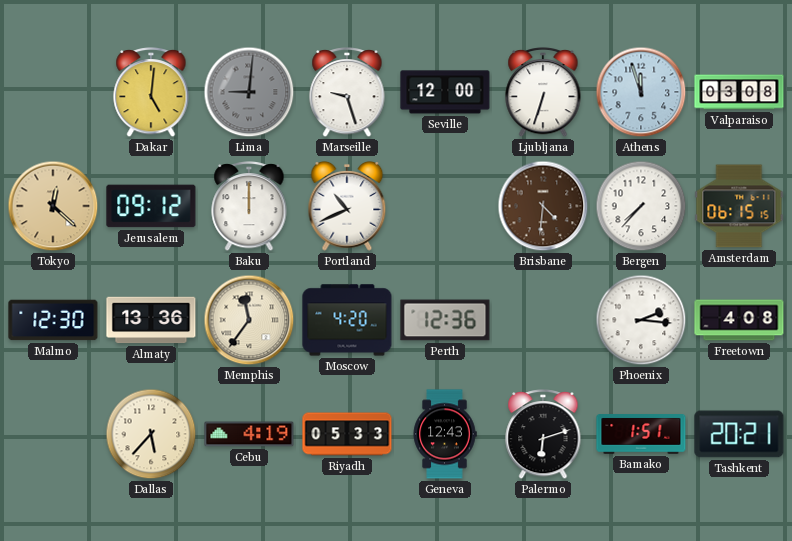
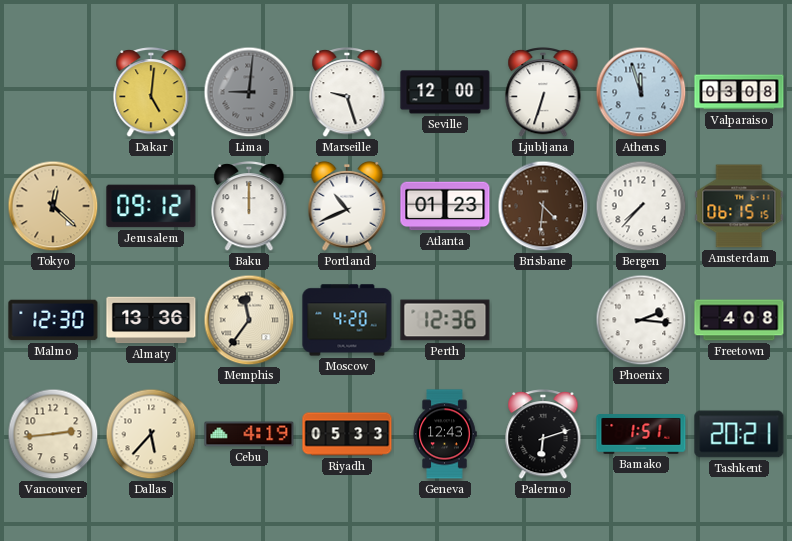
Atlanta: none -> 01:23
Vancouver: none -> 2:44
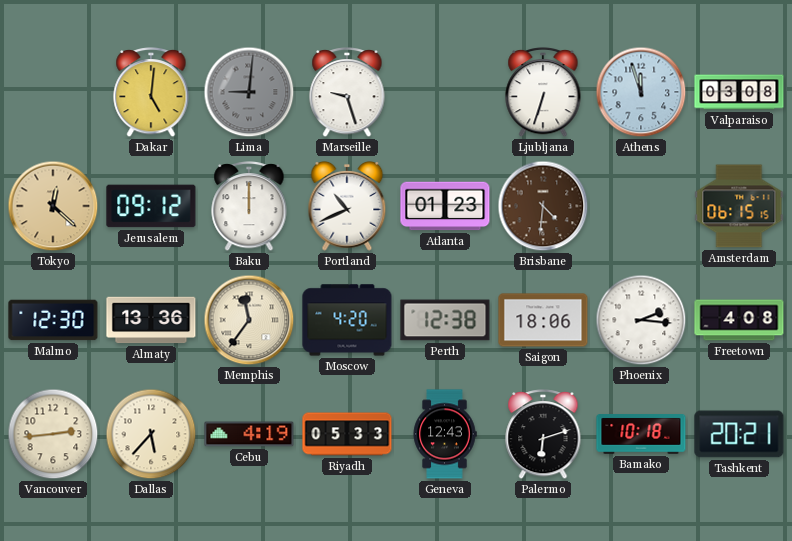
Seville: 12:00 -> none
Bergen: 7:37 -> none
Perth: 12:36 -> 12:38
Saigon: none -> 18:06
Bamako: 1:51 -> 10:18
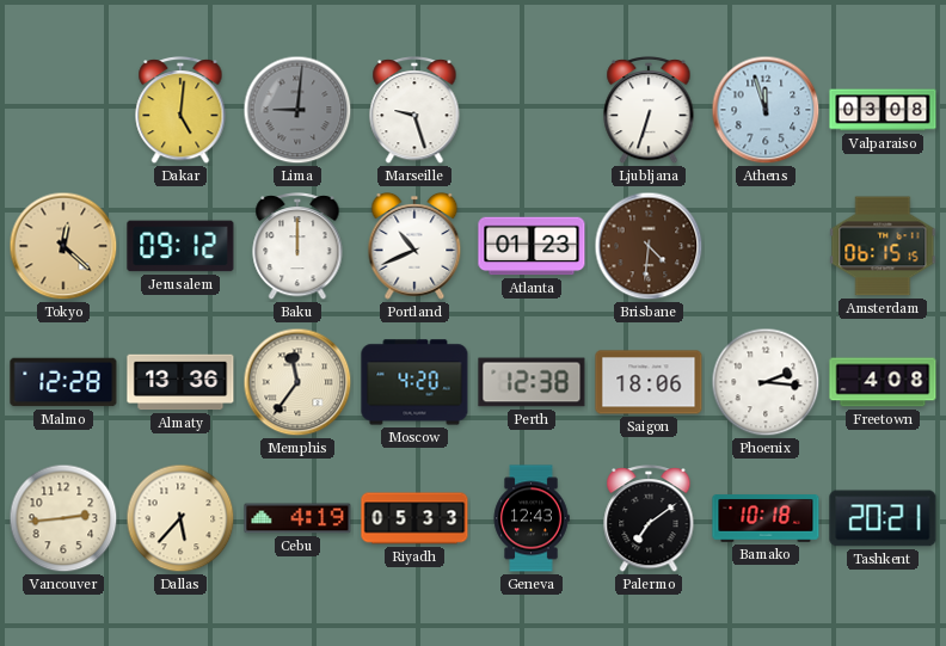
Malmo: 12:30 -> 12:28
Palermo: 6:12 -> 7:09
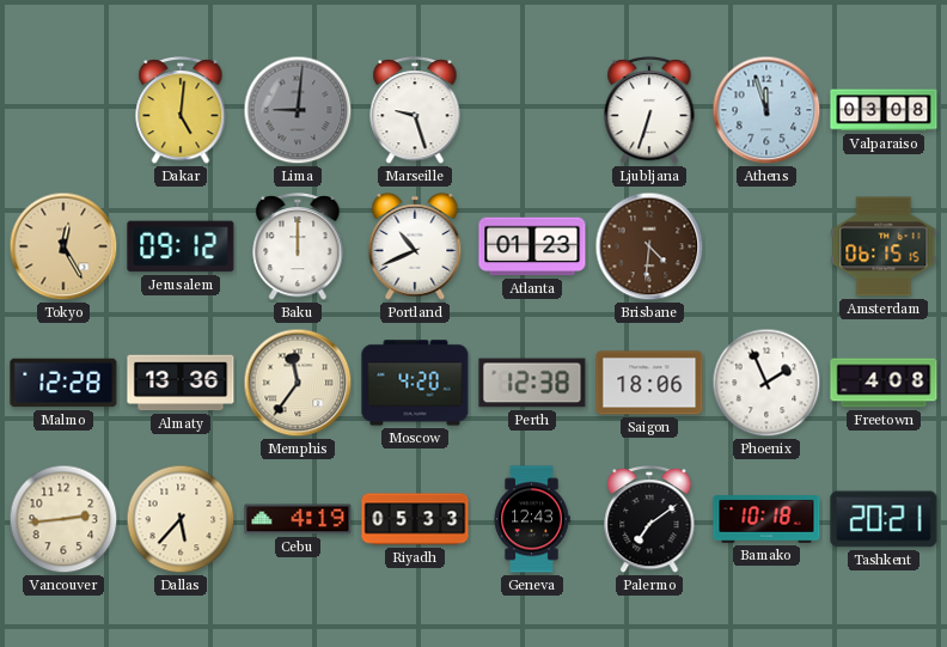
Tokyo: 12:22 -> 12:25
Phoenix: 2:16 -> 1:56
